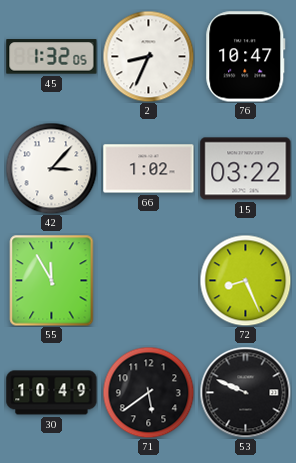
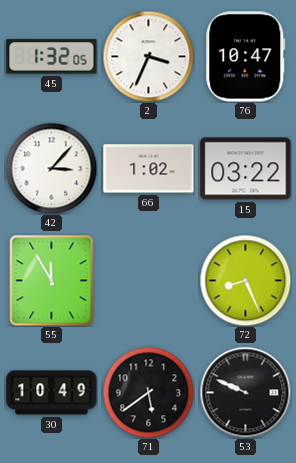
2: 8:34 -> 3:34
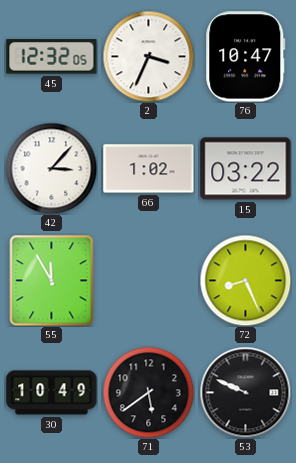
45: 1:32 -> 12:32
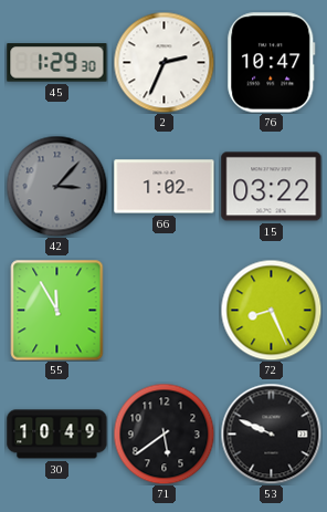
45: 12:32 -> 1:29
2: 3:34 -> 2:34
42 dial: white -> grey
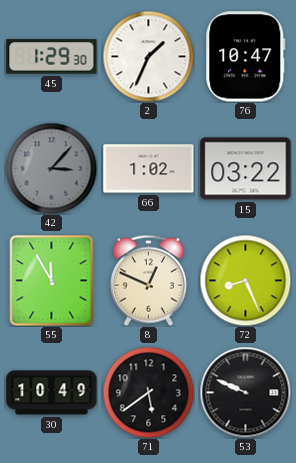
2: 2:34 -> 1:34
8: none -> 12:49
